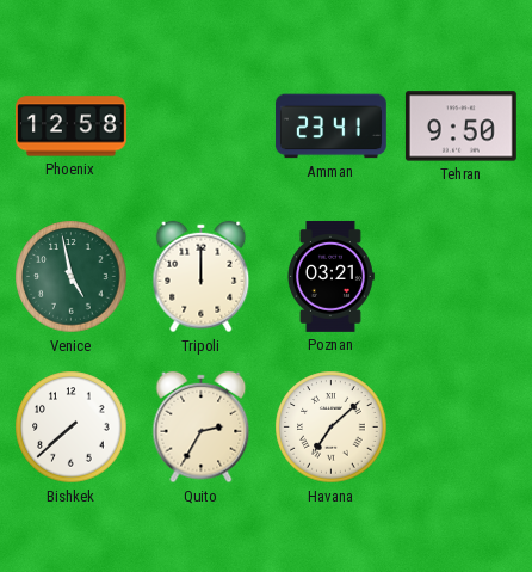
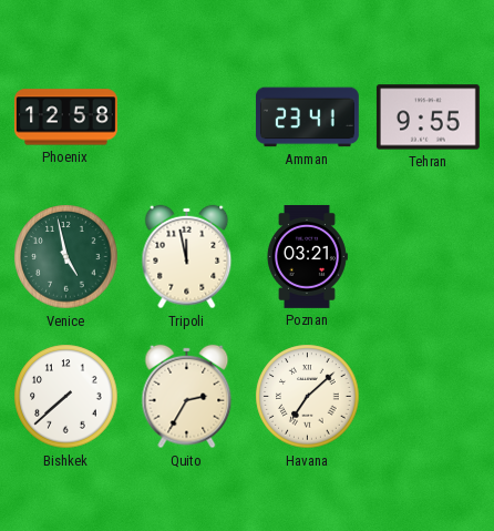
Tehran: 9:50 -> 9:55
Tripoli: 12:00 -> 11:58
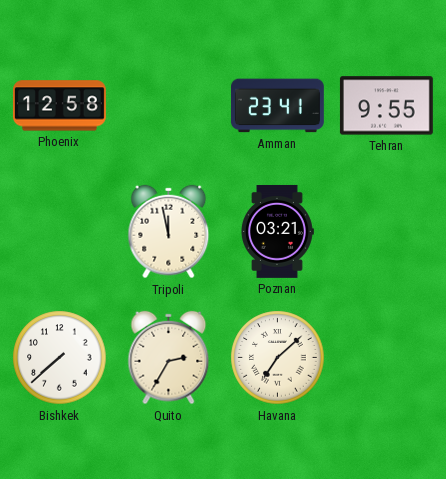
Venice: 4:58 -> none
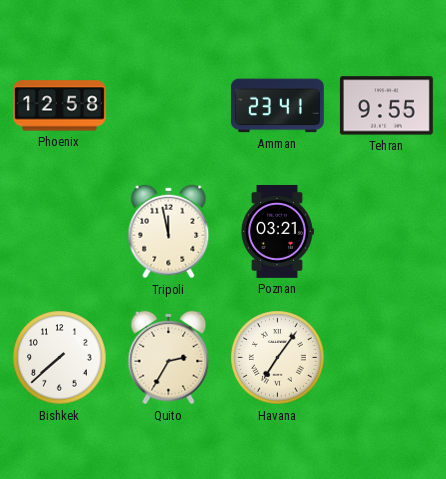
Havana: 7:08 -> 7:06
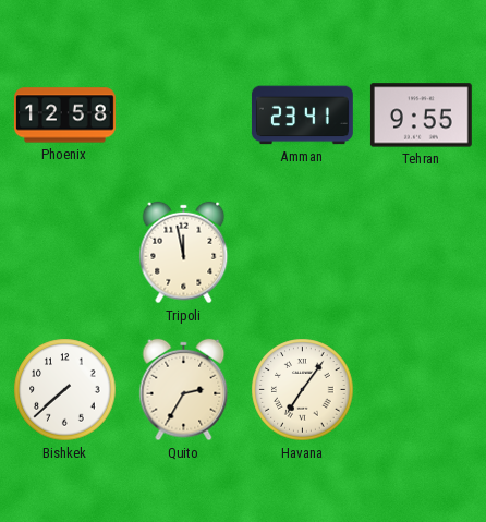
Poznan: 03:21 -> none
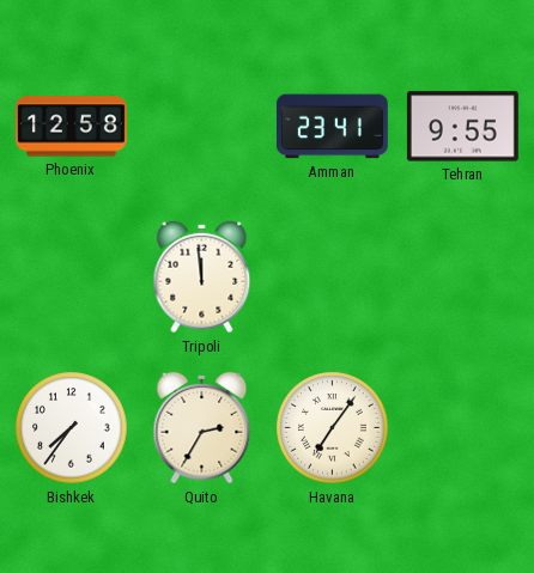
Tripoli: 11:58 -> 11:59
Bishkek: 7:38 -> 7:36
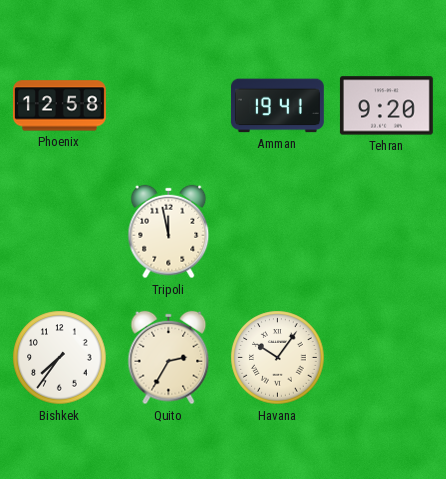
Amman: 23:41 -> 19:41
Tehran: 9:55 -> 9:20
Tripoli: 11:59 -> 11:58
Havana: 7:06 -> 10:06
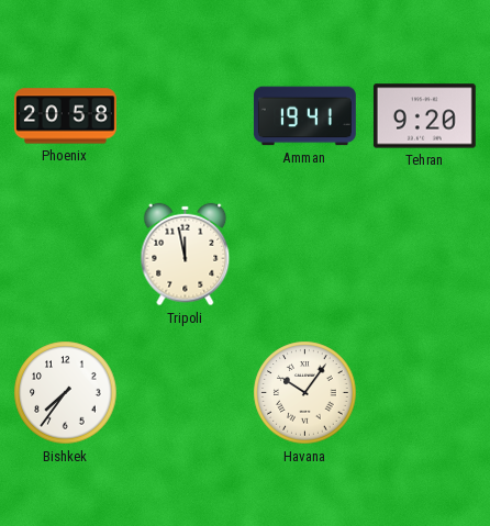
Phoenix: 12:58 -> 20:58
Quito: 2:35 -> none
